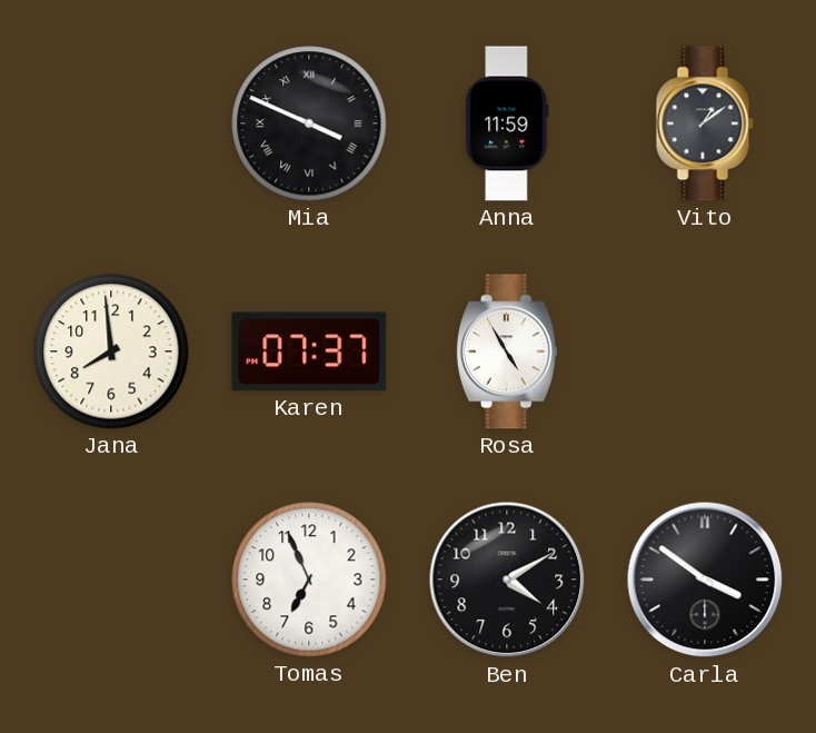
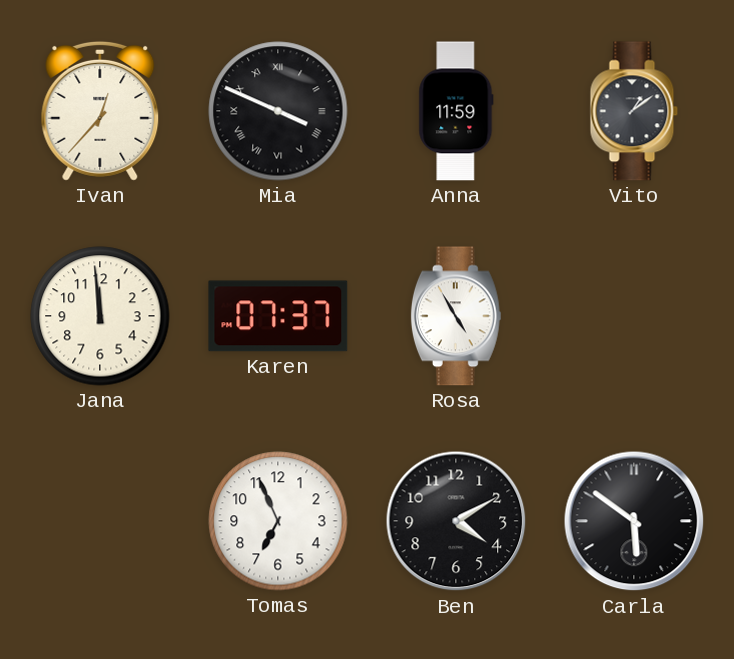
Ivan: none -> 12:37
Jana: 7:59 -> 11:59
Carla: 3:51 -> 5:51
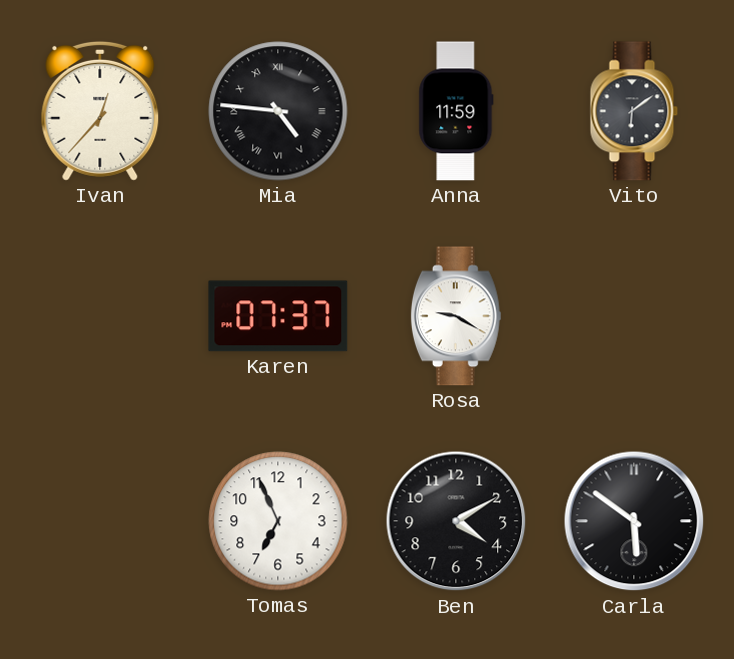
Mia: 3:49 -> 4:46
Vito: 1:09 -> 6:09
Jana: 11:59 -> none
Rosa: 4:55 -> 9:20
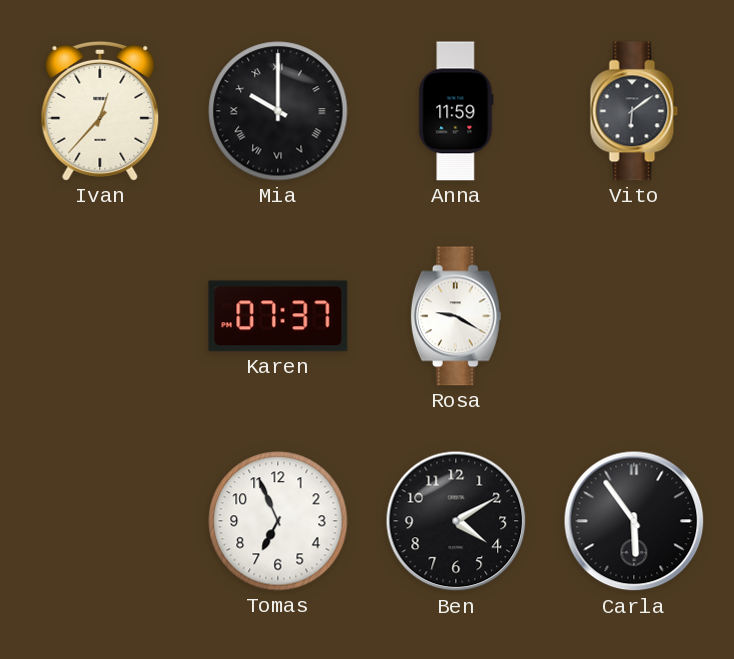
Mia: 4:46 -> 10:00
Carla: 5:51 -> 5:54
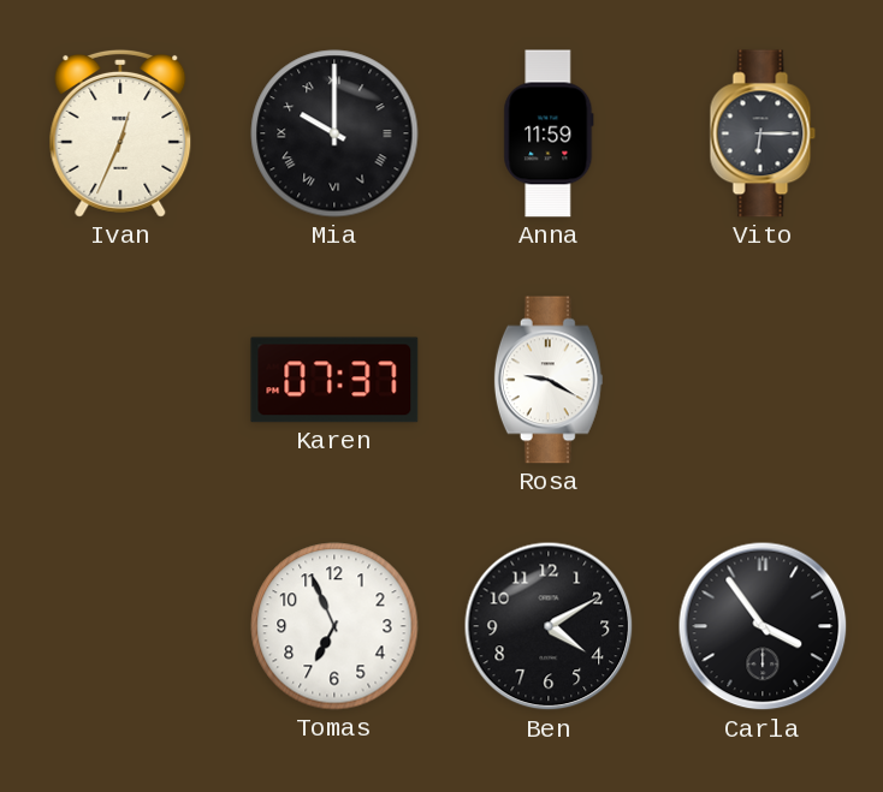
Ivan: 12:37 -> 12:34
Vito: 6:09 -> 6:15
Carla: 5:54 -> 3:54
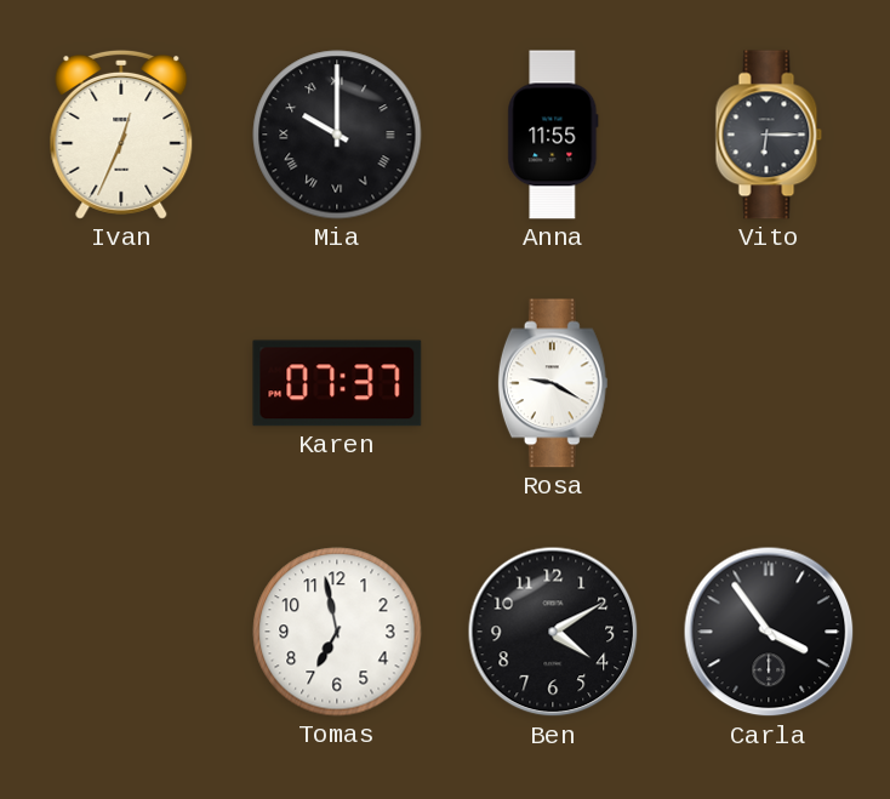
Anna: 11:59 -> 11:55
Tomas: 6:56 -> 6:58
